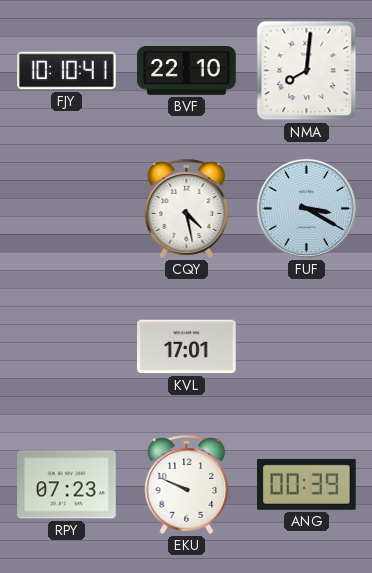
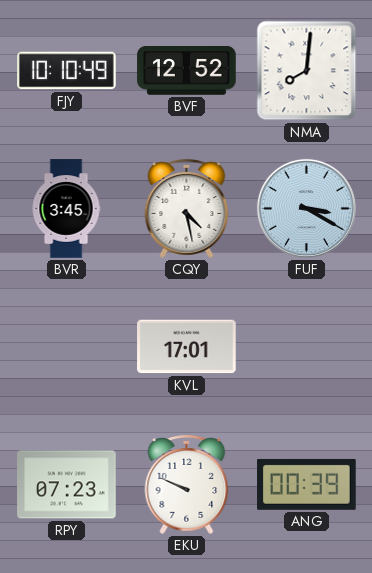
FJY: 10:10:41 -> 10:10:49
BVF: 22:10 -> 12:52
BVR: none -> 3:45
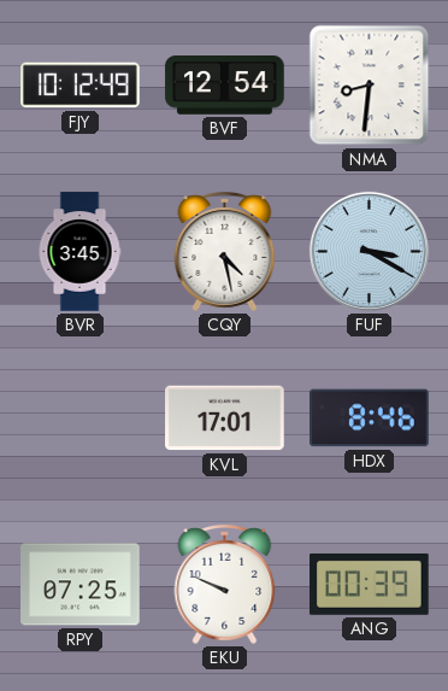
FJY: 10:10 -> 10:12
BVF: 12:52 -> 12:54
NMA: 8:01 -> 8:31
HDX: none -> 8:46
RPY: 07:23 -> 07:25
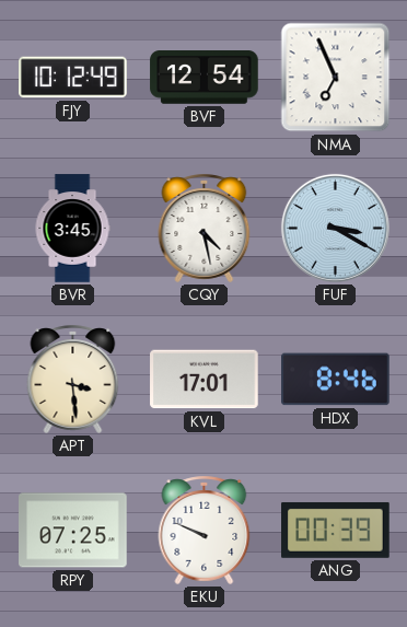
NMA: 8:31 -> 6:56
APT: none -> 3:29
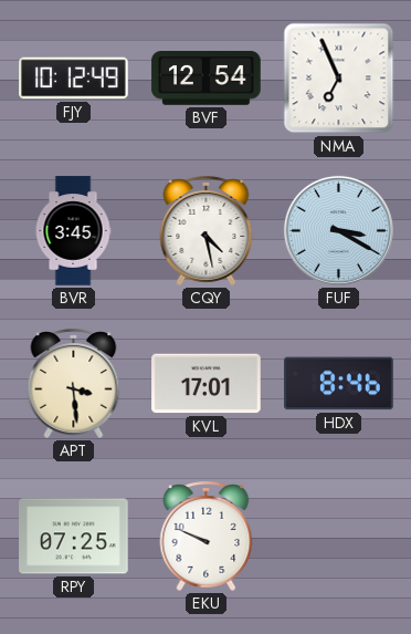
ANG: 00:39 -> none
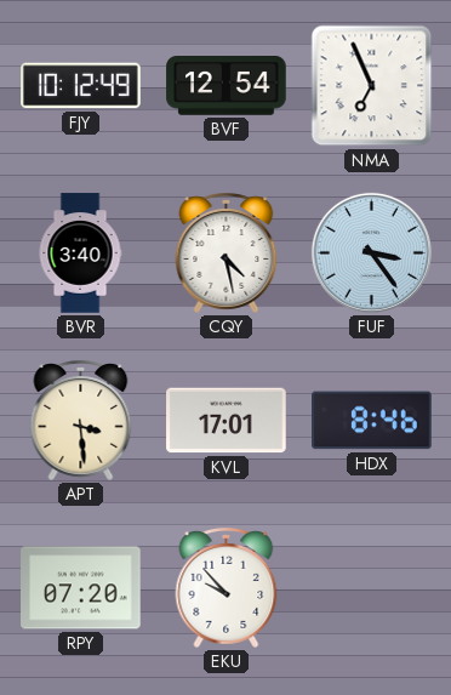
BVR: 3:45 -> 3:40
FUF: 3:20 -> 3:24
RPY: 07:25 -> 07:20
EKU: 9:49 -> 9:53
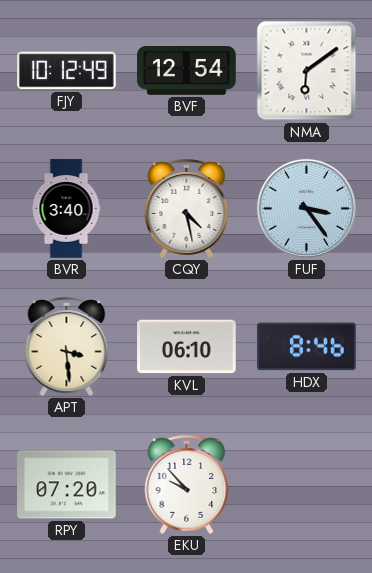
NMA: 6:56 -> 6:09
KVL: 17:01 -> 06:10
